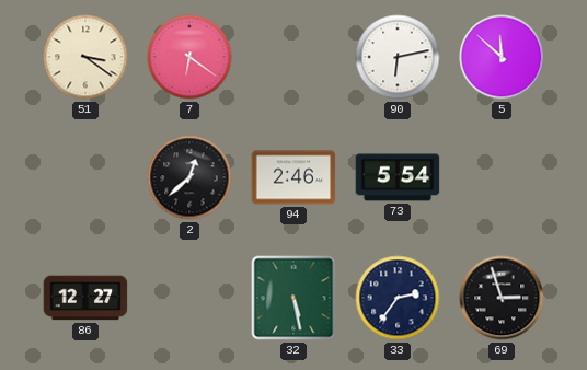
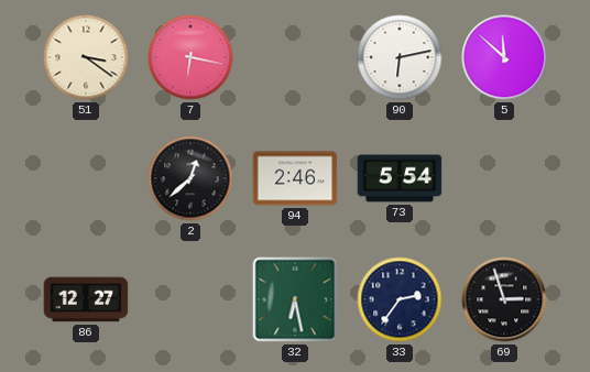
7: 6:21 -> 6:17
32: 5:28 -> 6:28
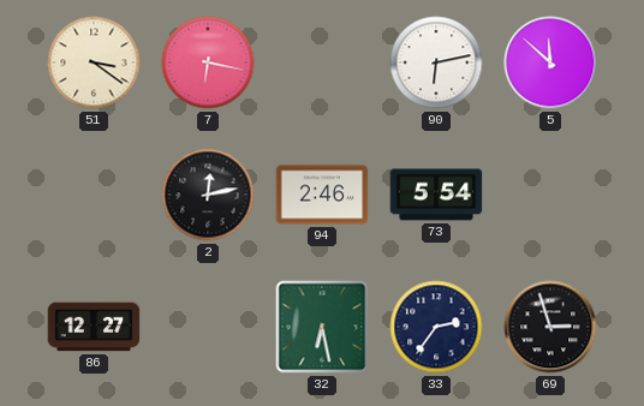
2: 12:38 -> 12:13
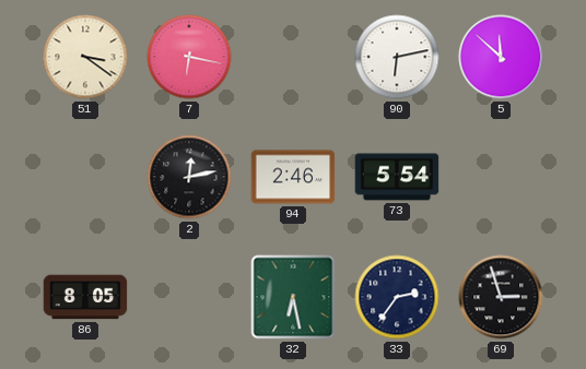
86: 12:27 -> 8:05
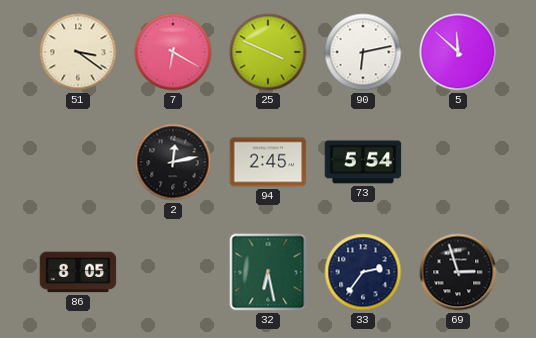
7: 6:17 -> 6:20
25: none -> 3:49
94: 2:46 -> 2:45
